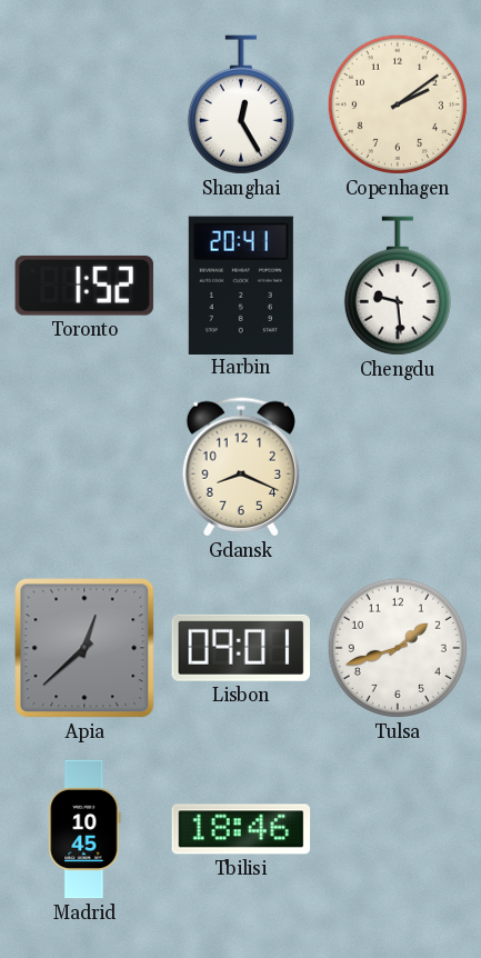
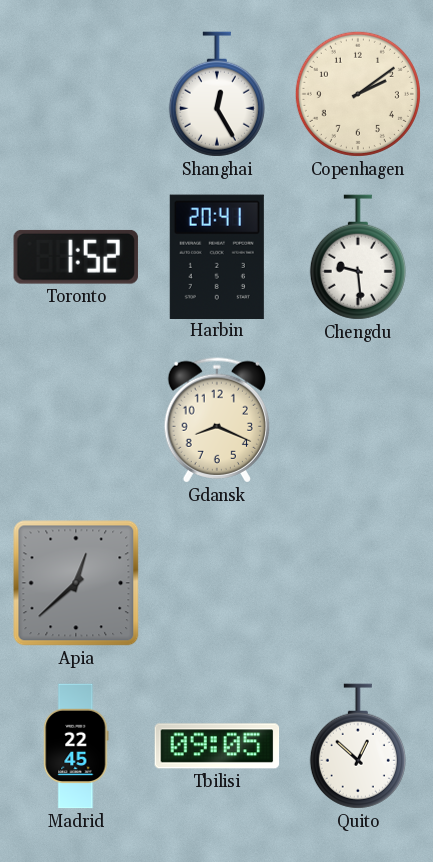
Lisbon: 09:01 -> none
Tulsa: 1:42 -> none
Madrid: 10:45 -> 22:45
Tbilisi: 18:46 -> 09:05
Quito: none -> 12:52
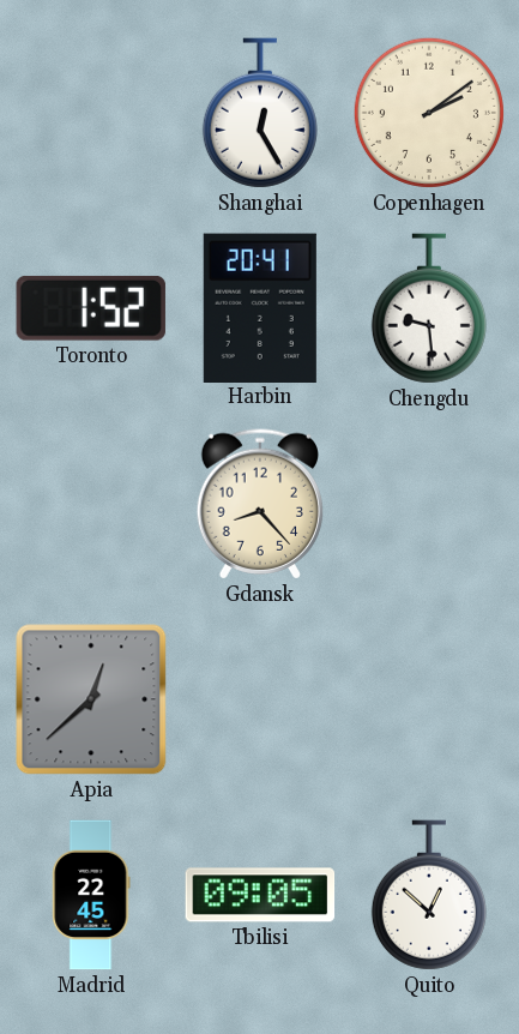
Gdansk: 8:19 -> 8:23
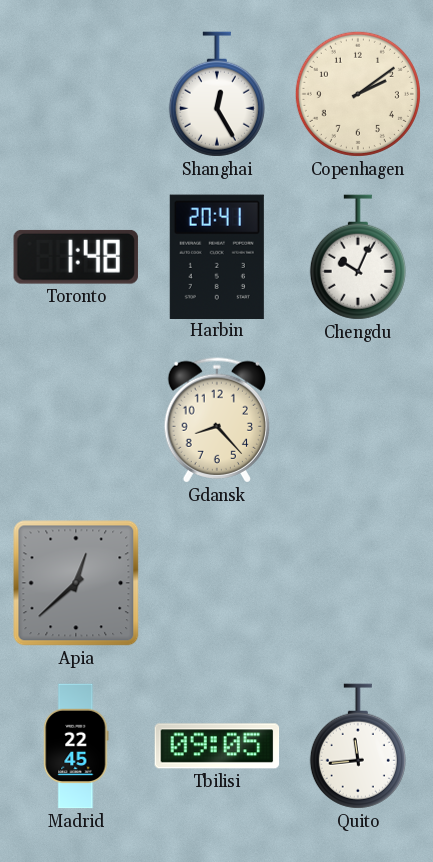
Toronto: 1:52 -> 1:48
Chengdu: 9:29 -> 10:04
Quito: 12:52 -> 11:44
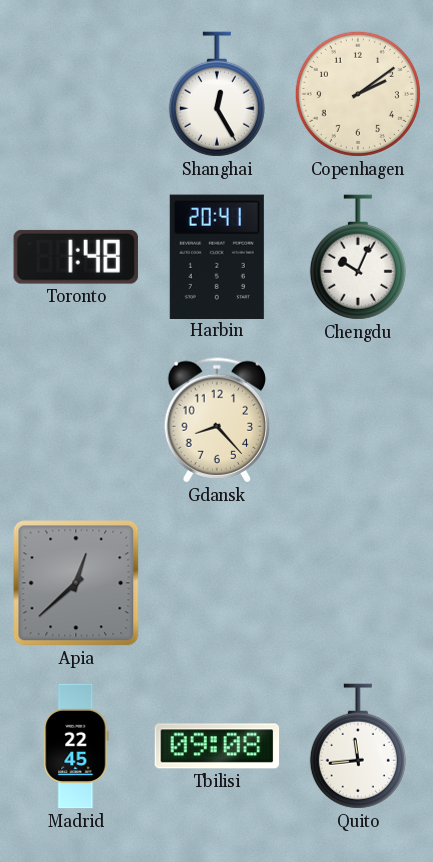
Tbilisi: 09:05 -> 09:08
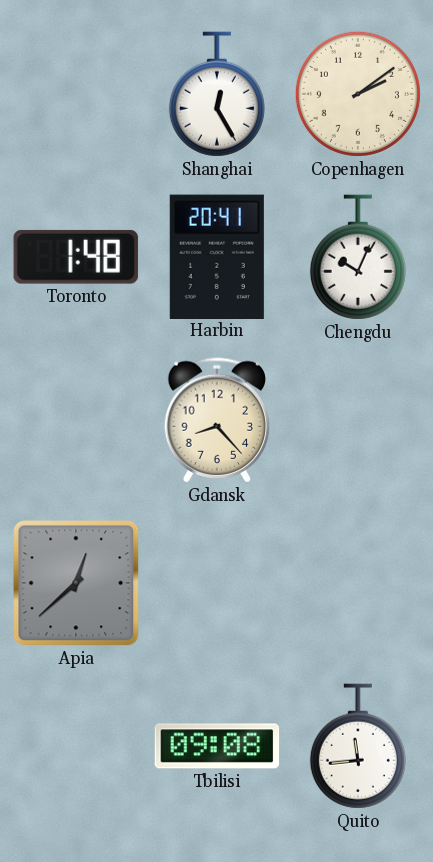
Madrid: 22:45 -> none
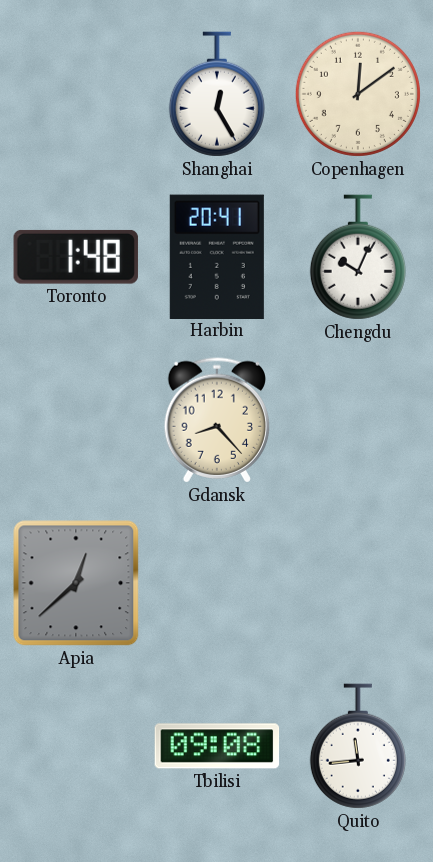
Copenhagen: 2:09 -> 12:09
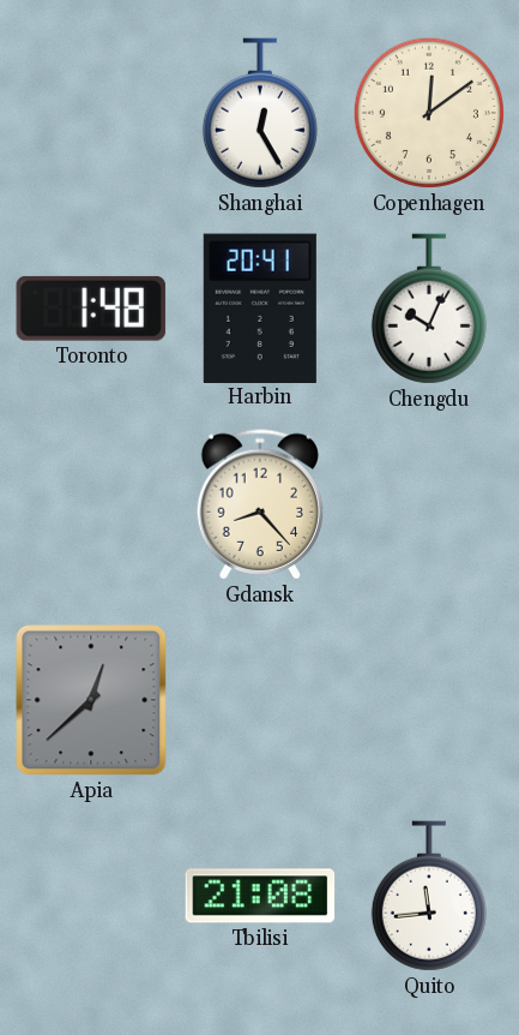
Tbilisi: 09:08 -> 21:08
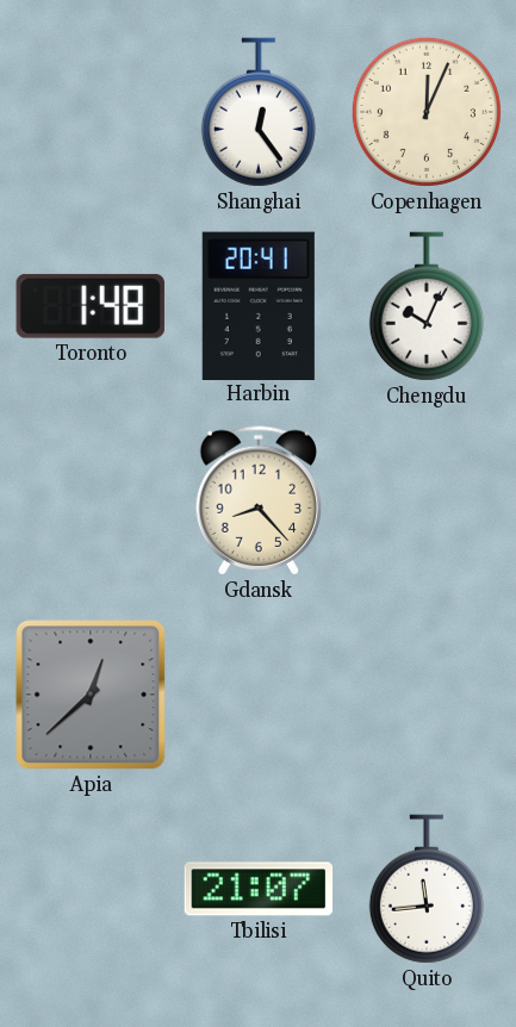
Shanghai: 12:25 -> 12:24
Copenhagen: 12:09 -> 12:04
Tbilisi: 21:08 -> 21:07
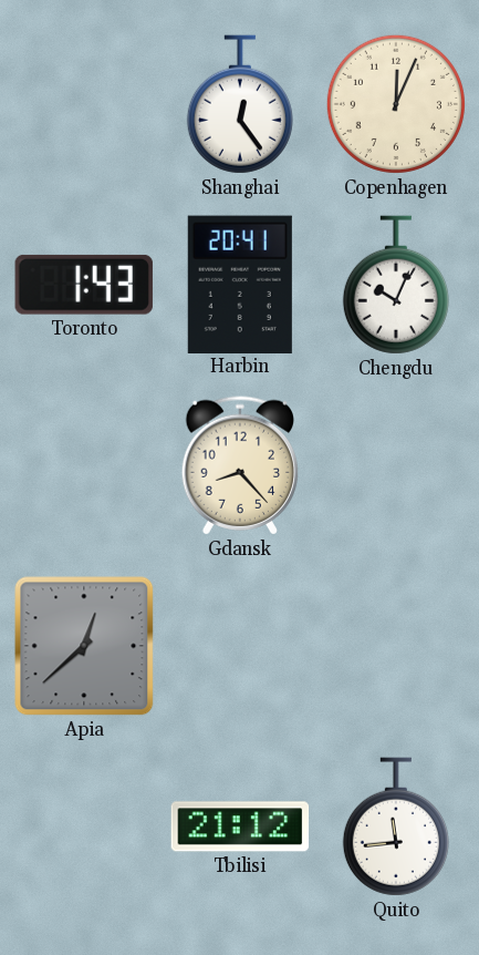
Toronto: 1:48 -> 1:43
Tbilisi: 21:07 -> 21:12
